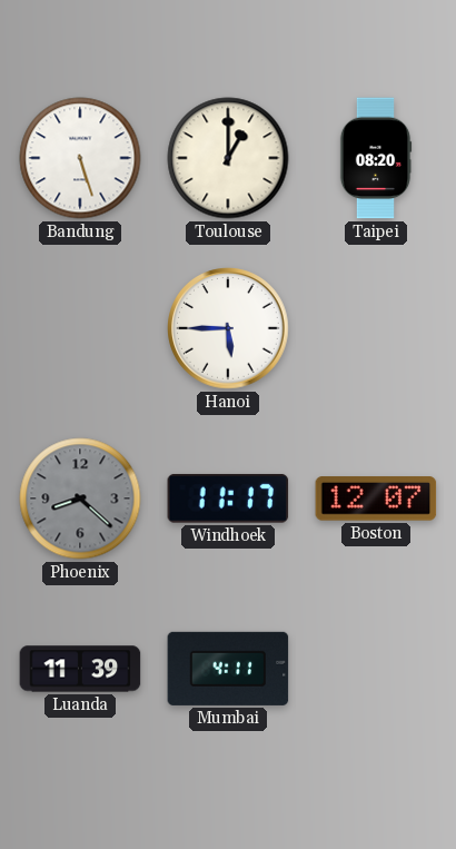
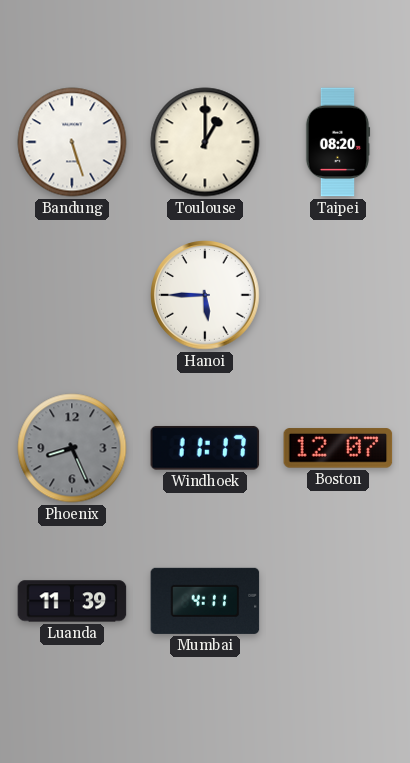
Phoenix: 8:22 -> 8:26
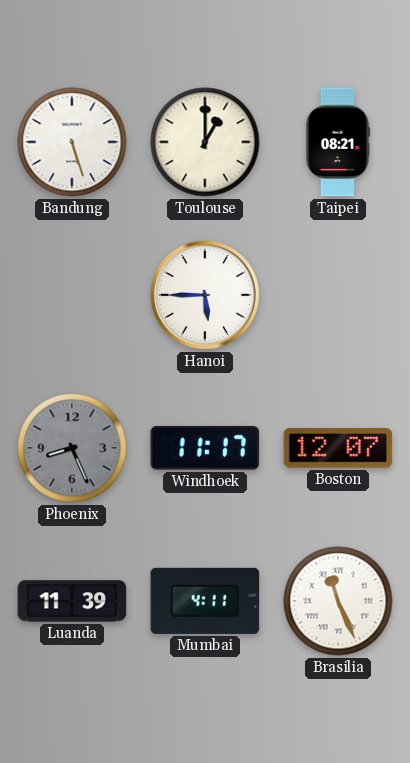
Taipei: 08:20 -> 08:21
Brasilia: none -> 11:26
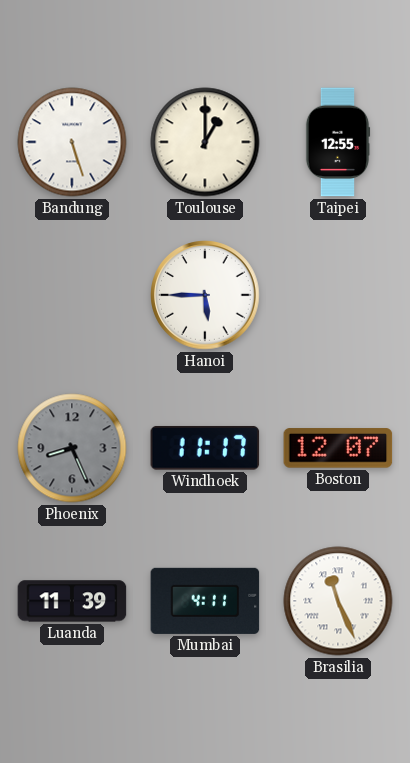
Taipei: 08:21 -> 12:55
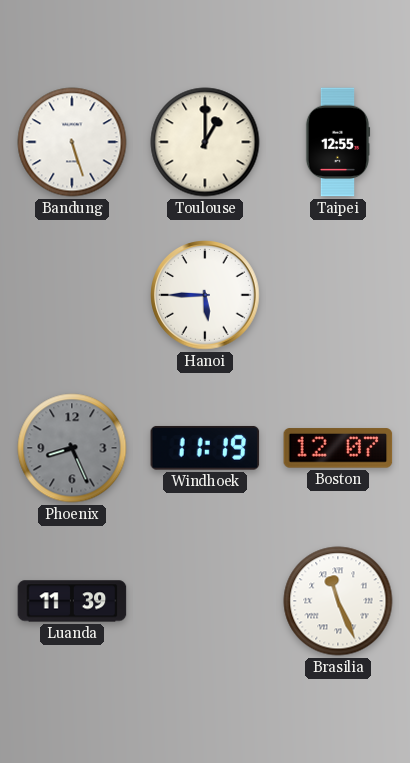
Windhoek: 11:17 -> 11:19
Mumbai: 4:11 -> none
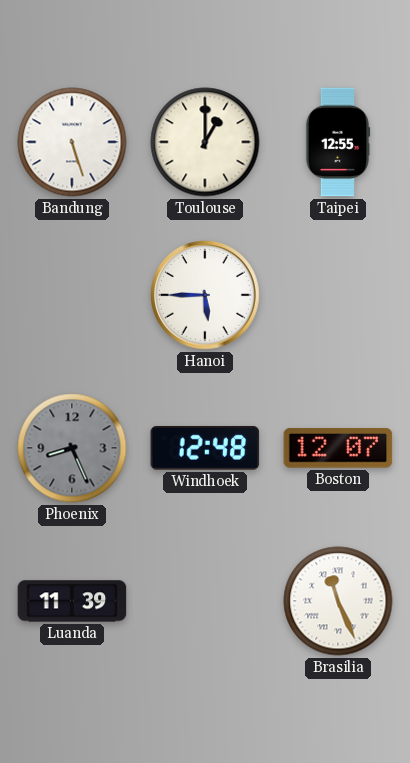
Windhoek: 11:19 -> 12:48
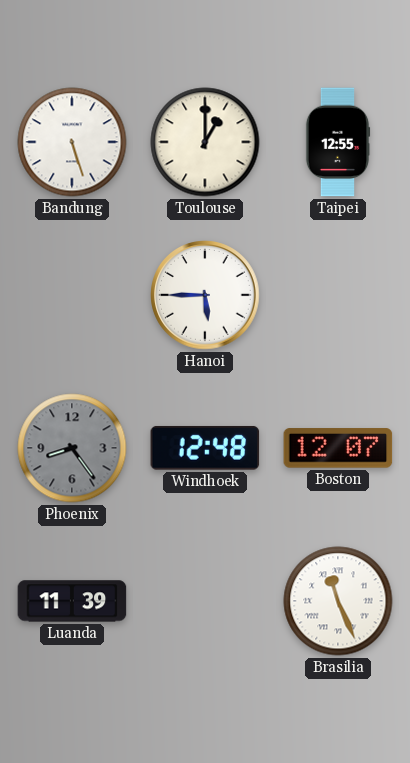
Phoenix: 8:26 -> 8:24
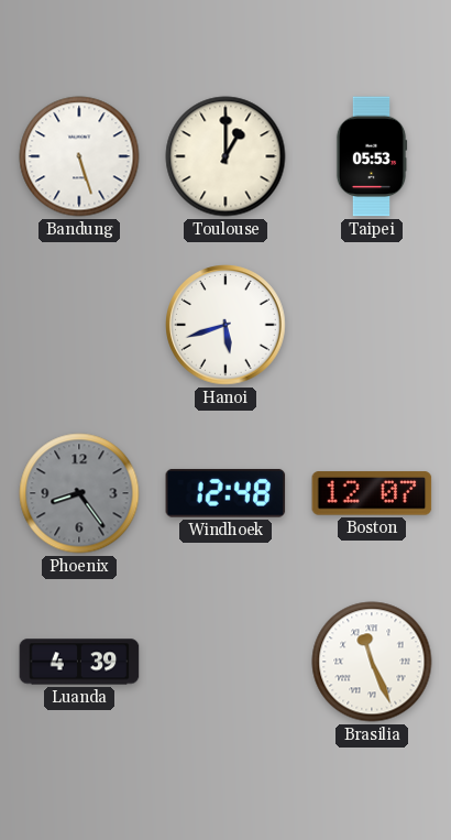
Taipei: 12:55 -> 05:53
Hanoi: 5:45 -> 5:42
Luanda: 11:39 -> 4:39
